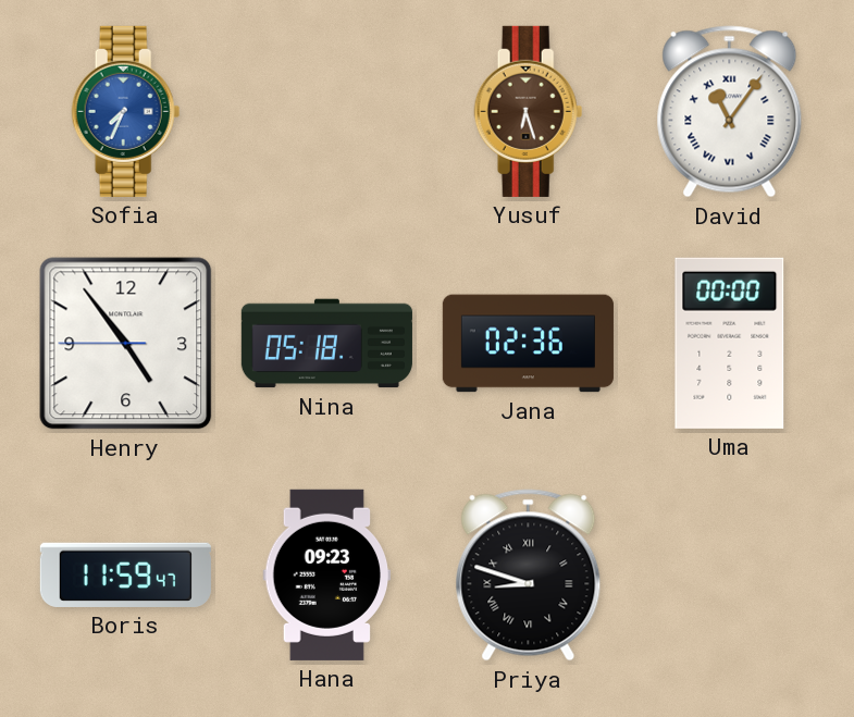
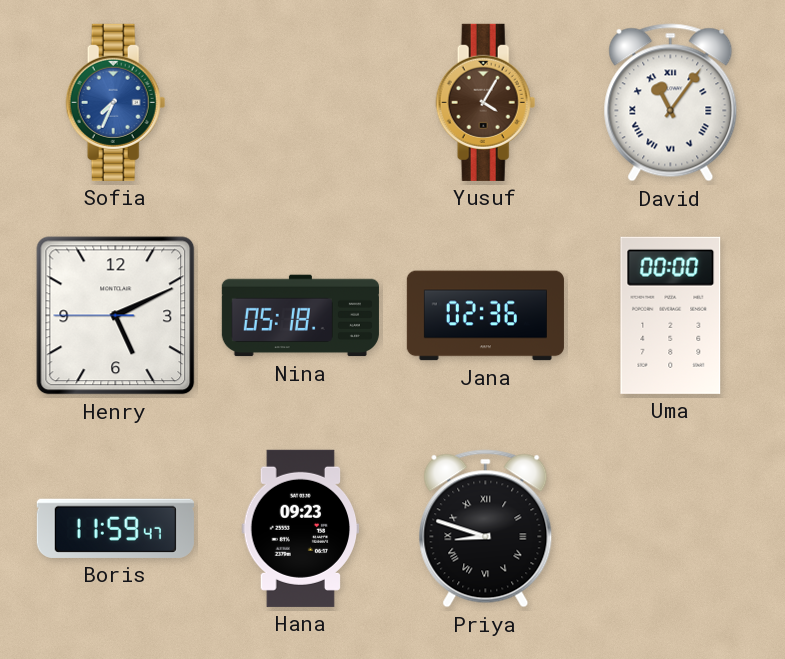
Yusuf: 6:27 -> 4:05
Henry: 4:53 -> 5:10
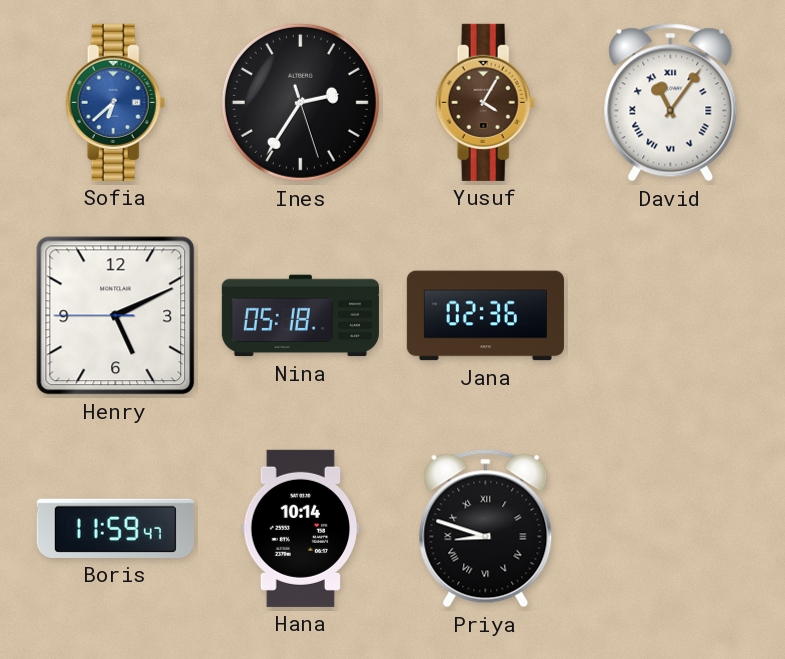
Sofia: 7:34 -> 6:38
Ines: none -> 2:35
Uma: 00:00 -> none
Hana: 09:23 -> 10:14
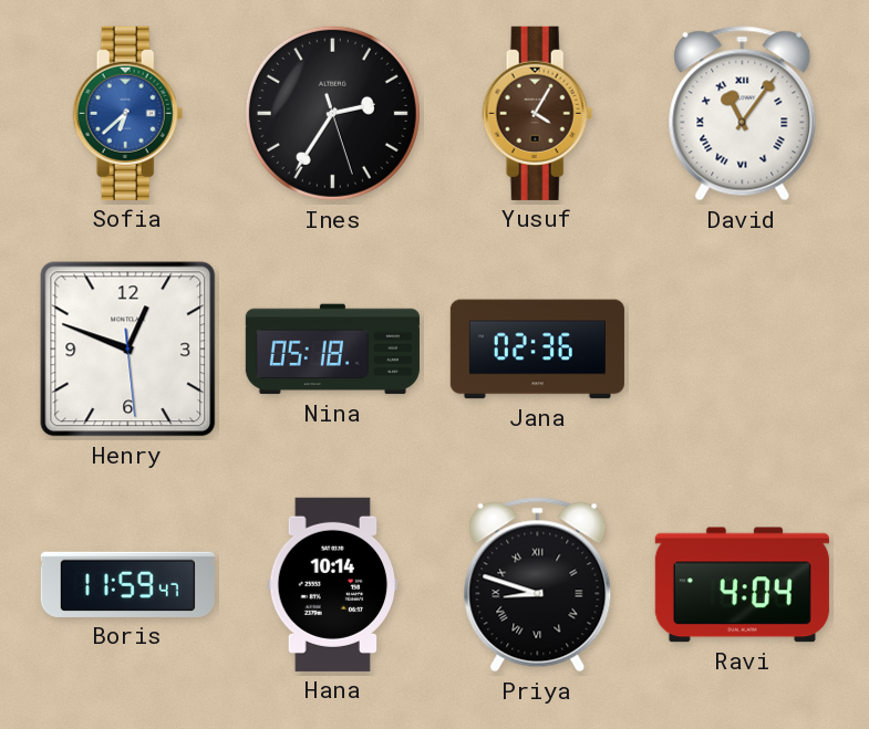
Henry: 5:10 -> 12:48
Ravi: none -> 4:04
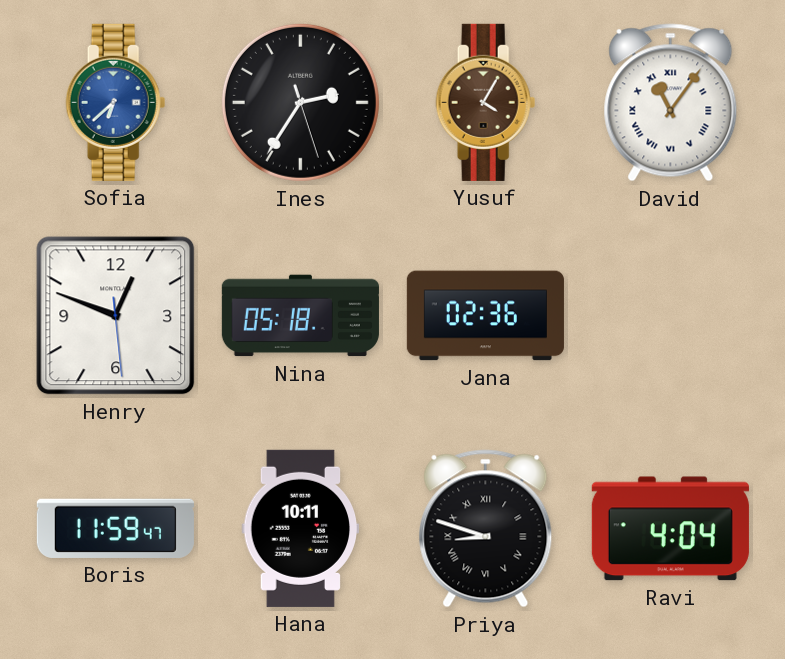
Hana: 10:14 -> 10:11
